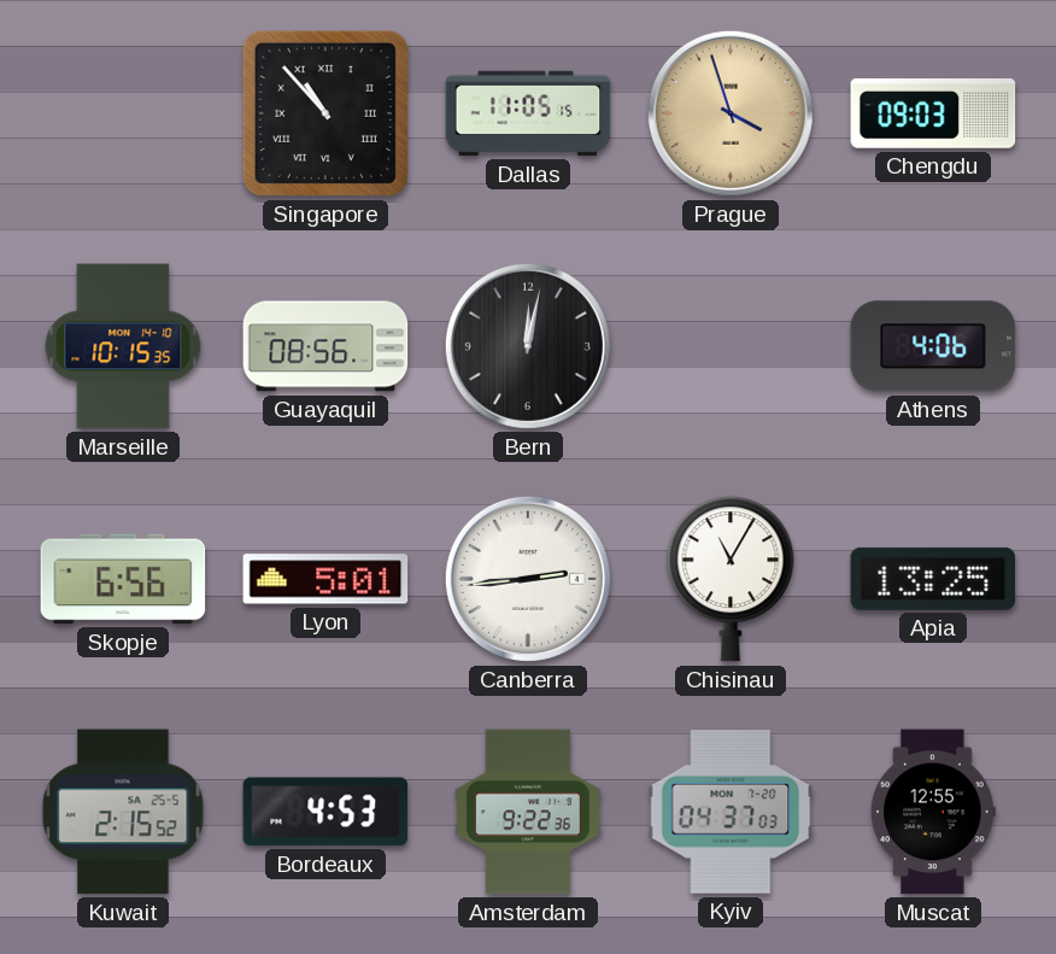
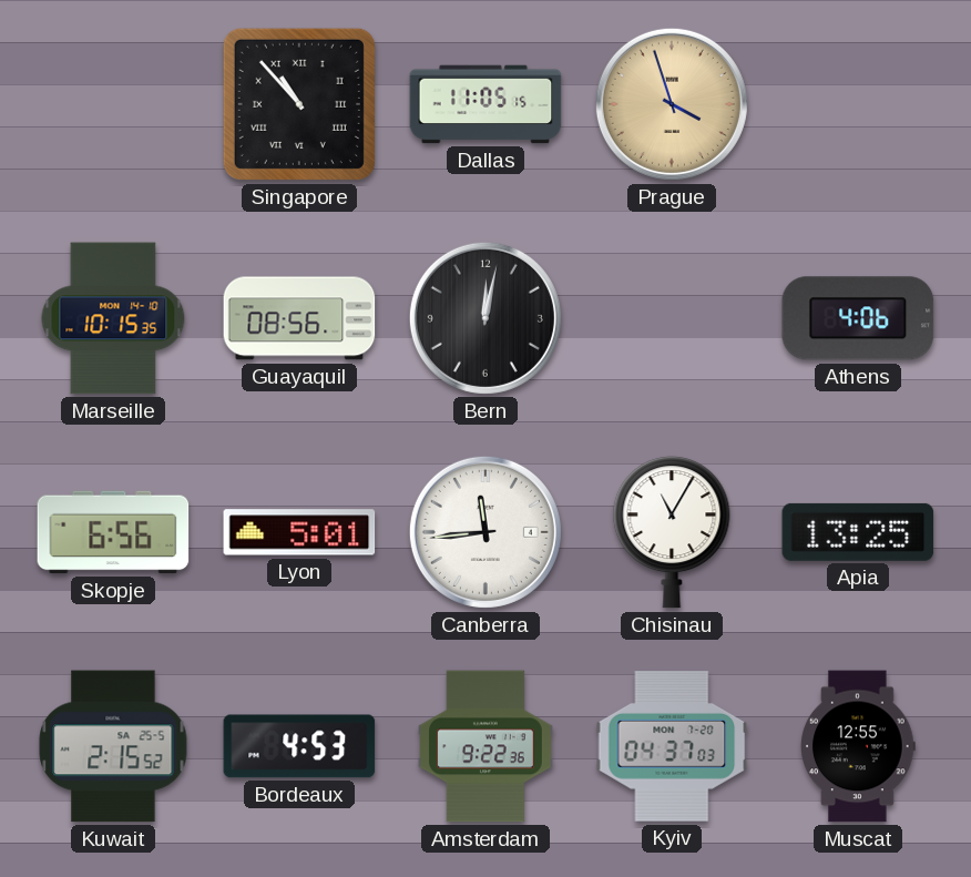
Chengdu: 09:03 -> none
Canberra: 2:44 -> 11:44
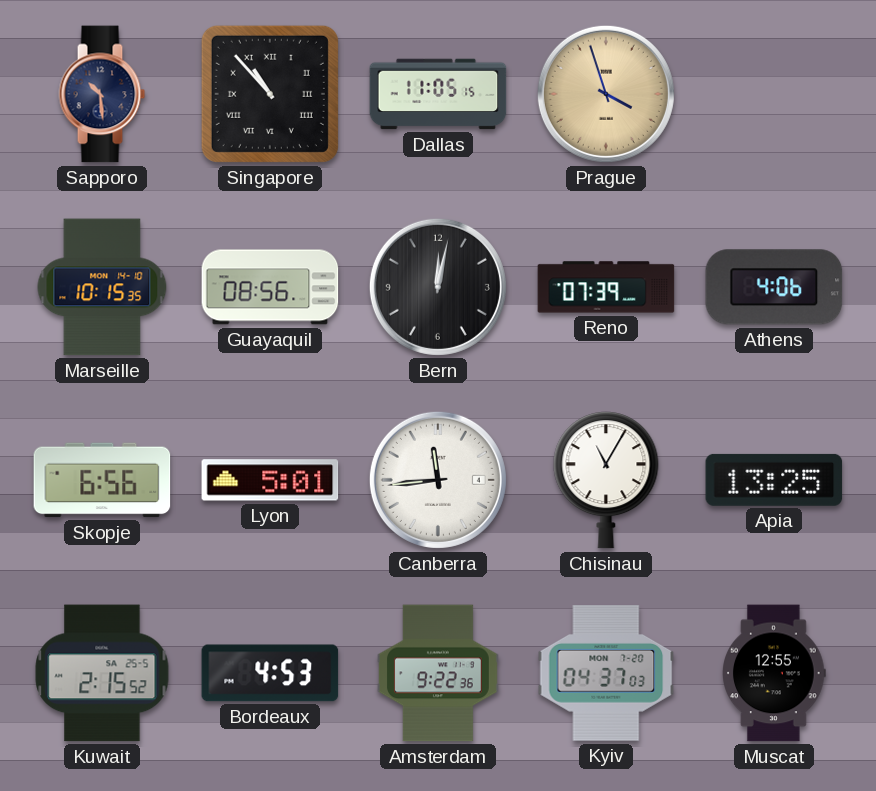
Sapporo: none -> 10:29
Reno: none -> 07:39
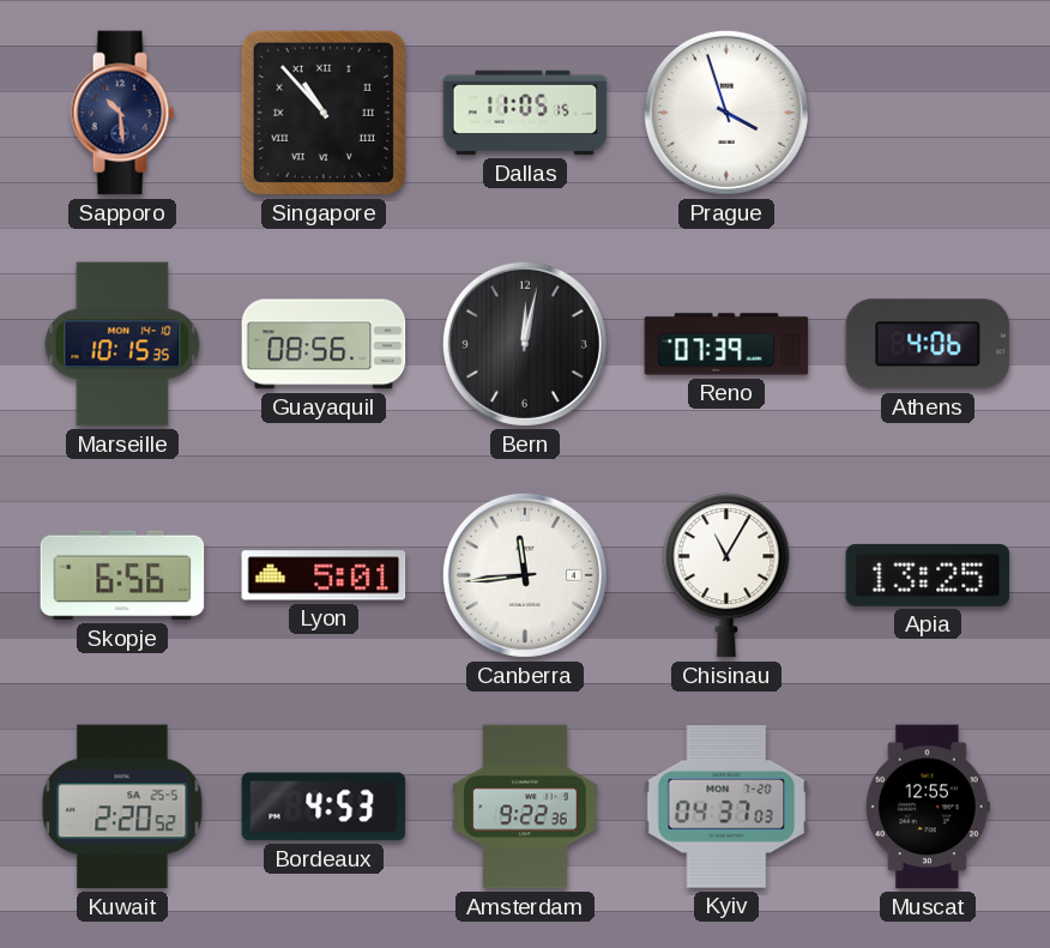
Prague dial: champagne -> white
Kuwait: 2:15 -> 2:20
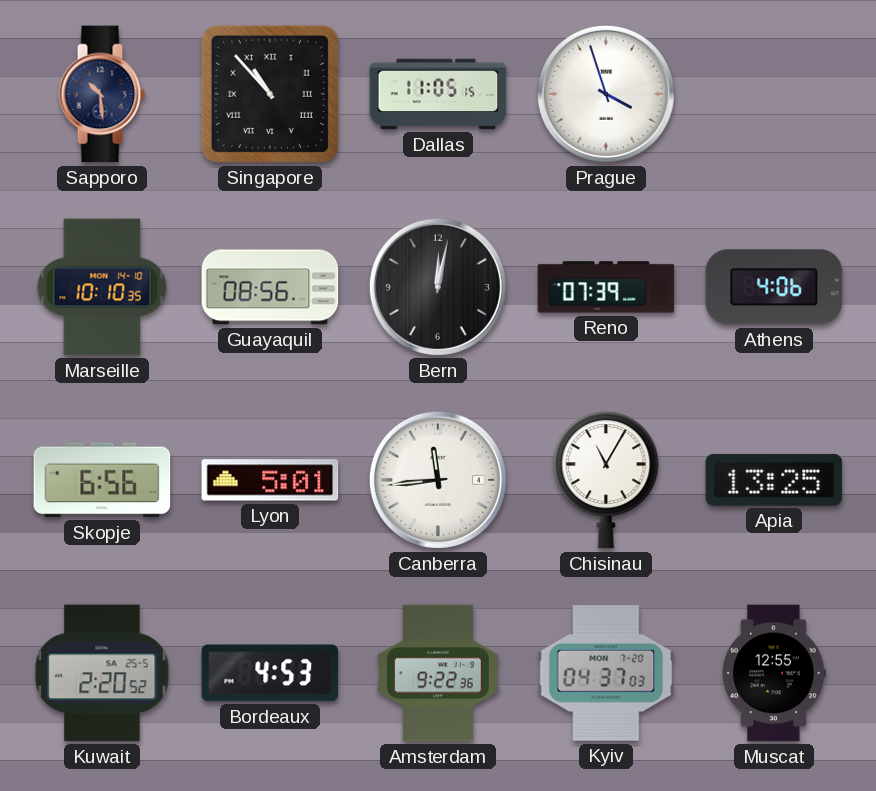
Marseille: 10:15 -> 10:10
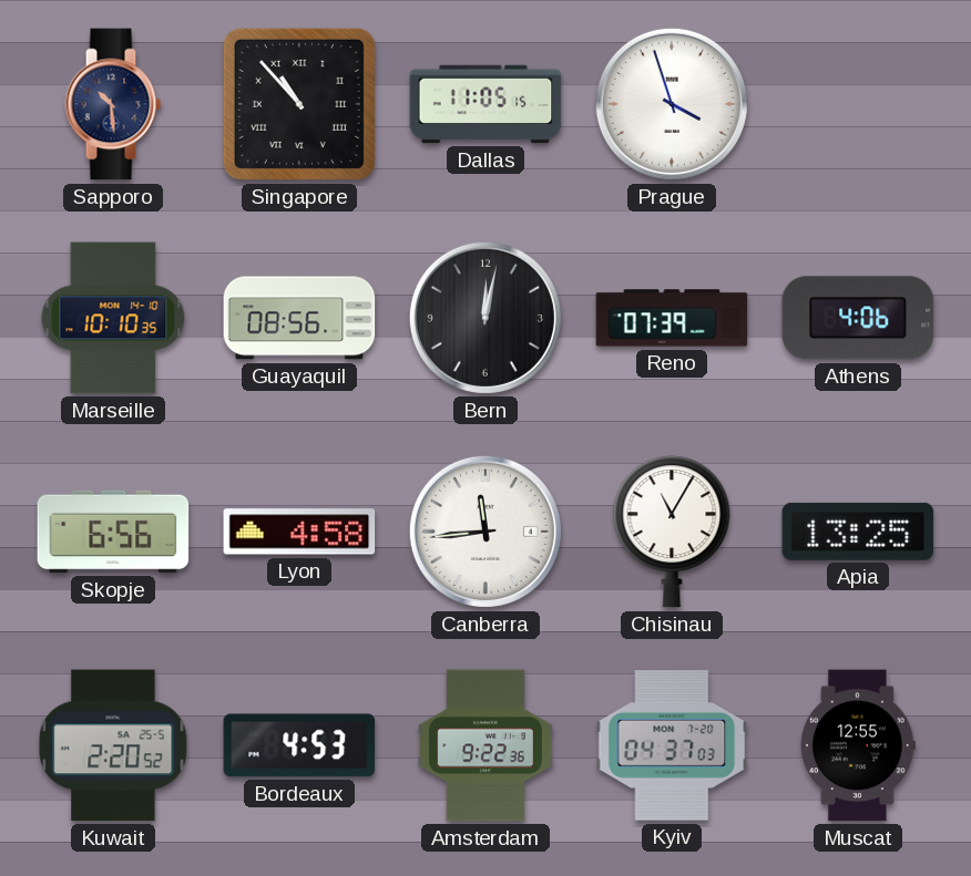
Lyon: 5:01 -> 4:58
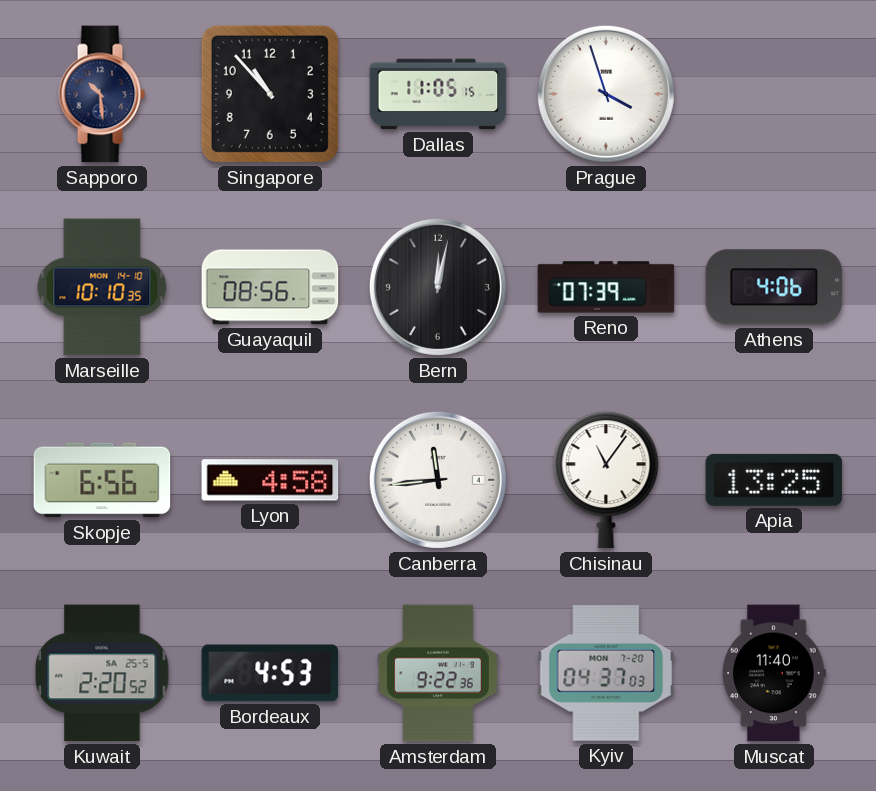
Singapore numerals: Roman -> Arabic
Chisinau: 11:05 -> 11:06
Muscat: 12:55 -> 11:40
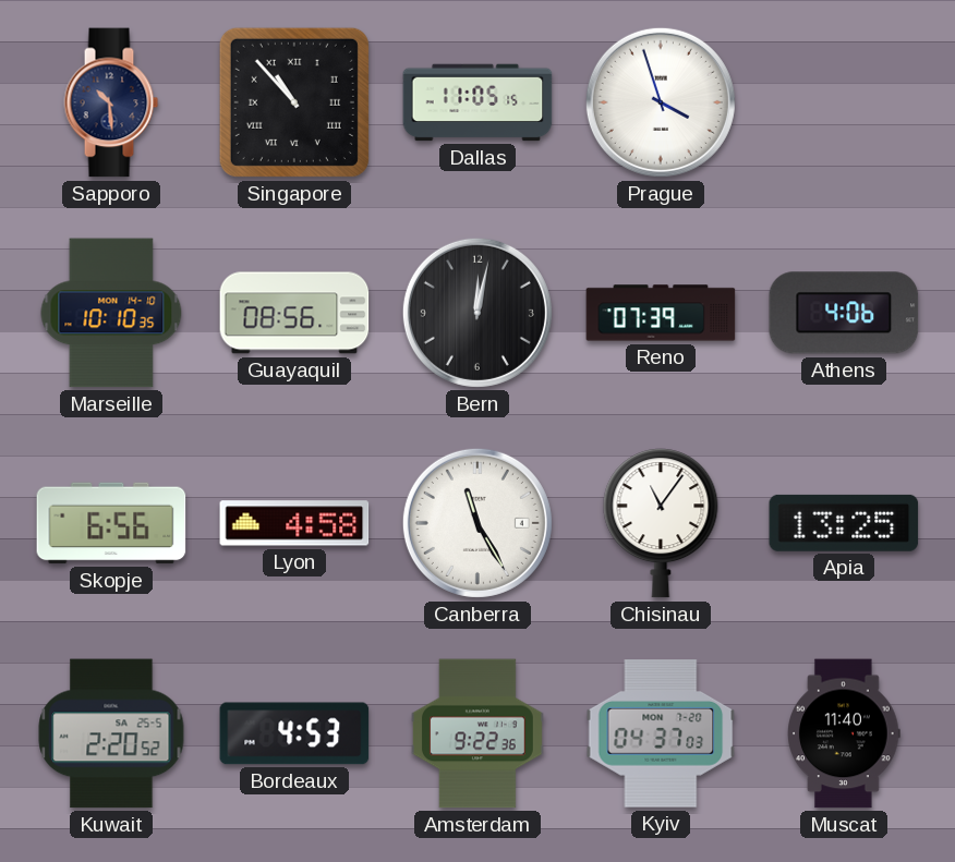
Singapore numerals: Arabic -> Roman
Canberra: 11:44 -> 11:25
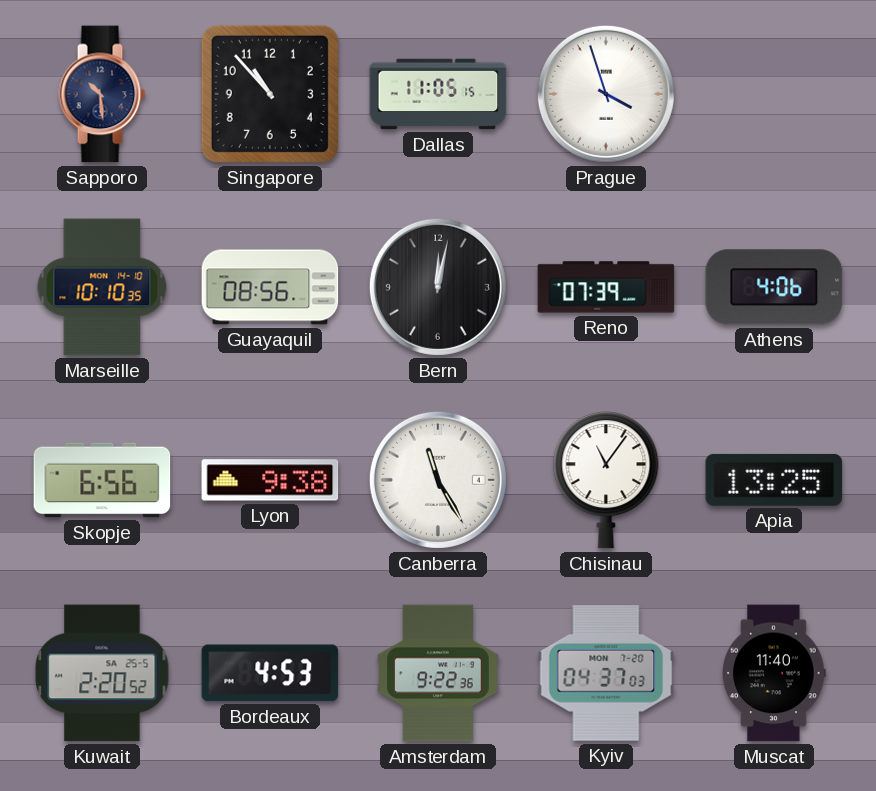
Singapore numerals: Roman -> Arabic
Lyon: 4:58 -> 9:38
